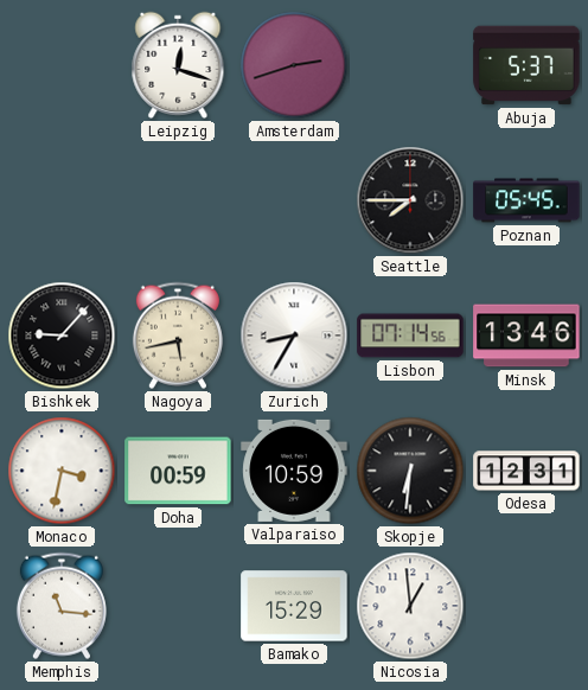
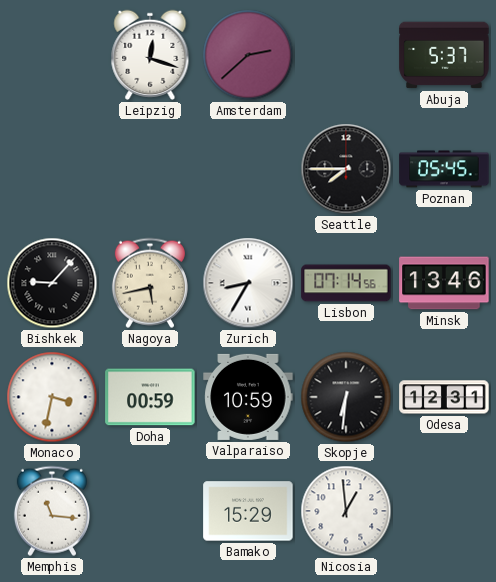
Amsterdam: 2:42 -> 2:38
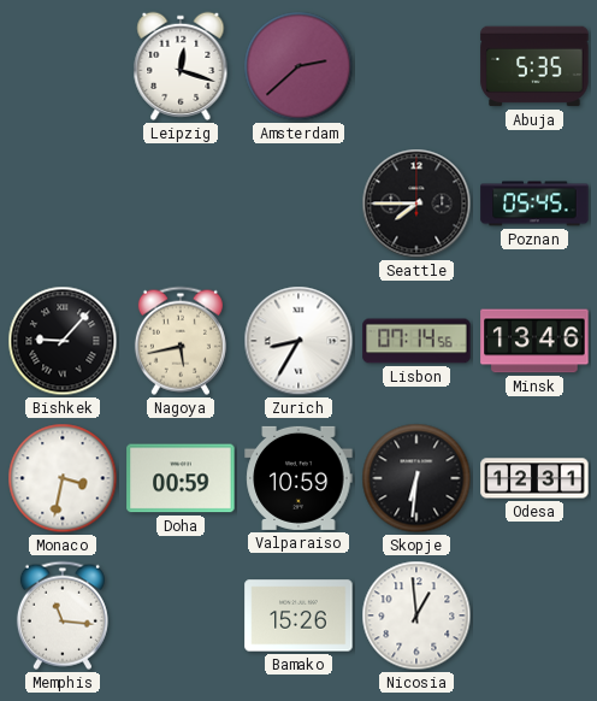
Abuja: 5:37 -> 5:35
Bamako: 15:29 -> 15:26
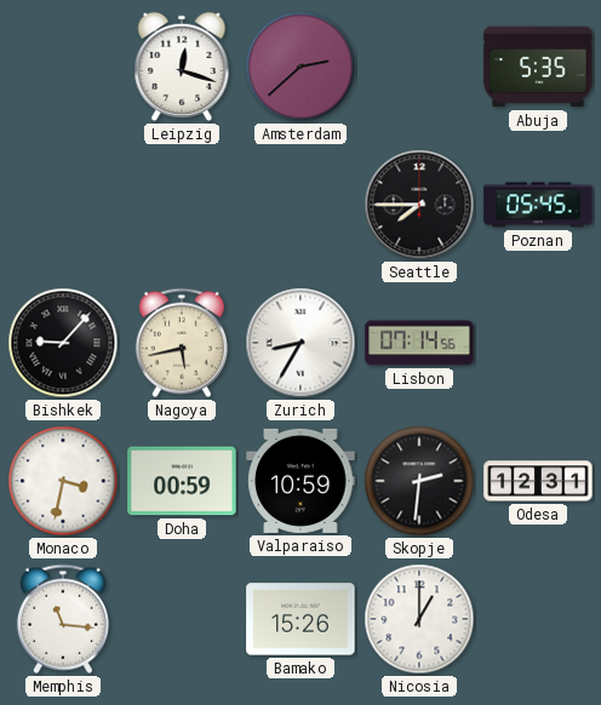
Minsk: 13:46 -> none
Skopje: 6:31 -> 2:31
Nicosia: 12:59 -> 1:00
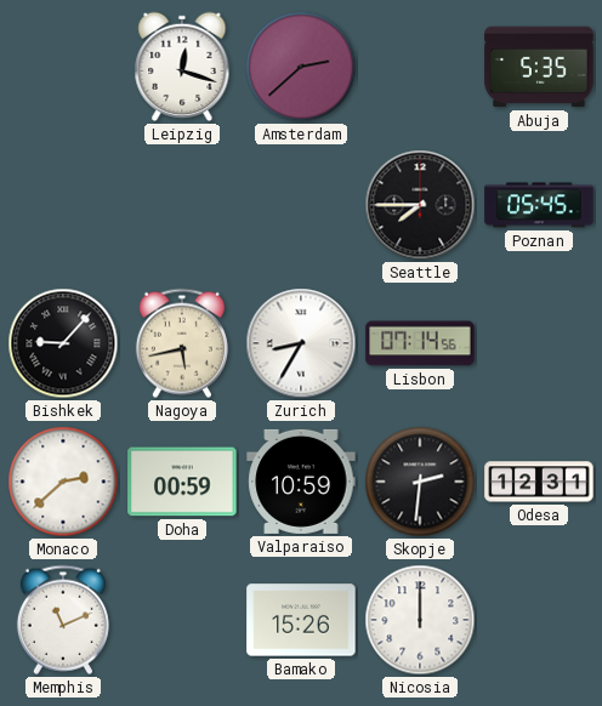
Monaco: 3:32 -> 2:38
Memphis: 11:16 -> 11:11
Nicosia: 1:00 -> 12:00
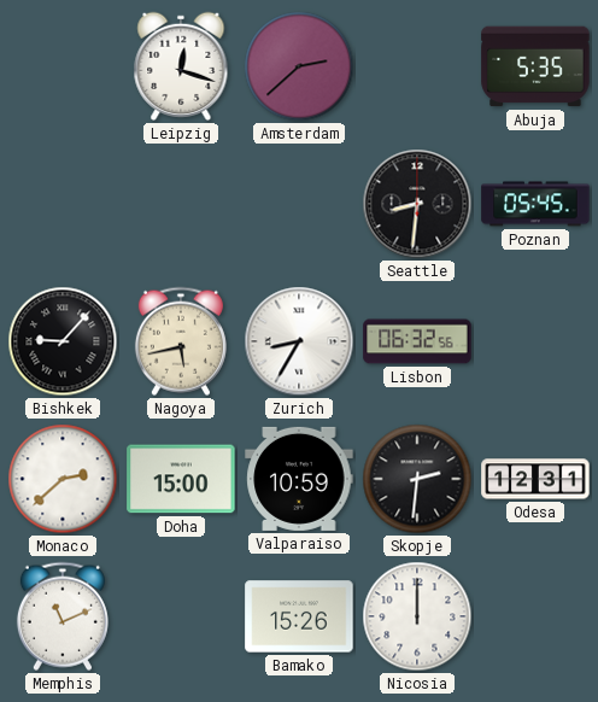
Seattle: 7:45 -> 8:31
Lisbon: 07:14 -> 06:32
Doha: 00:59 -> 15:00
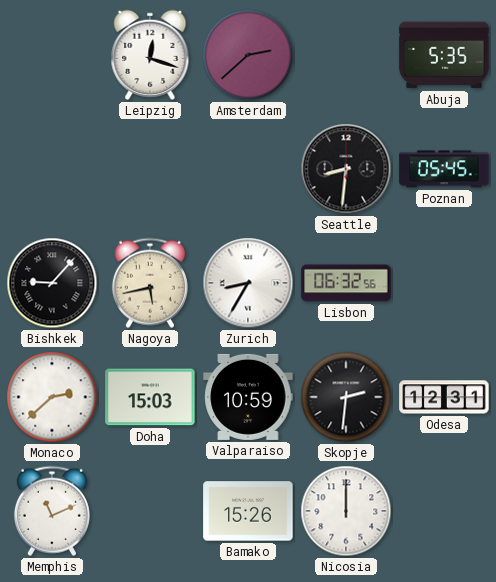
Doha: 15:00 -> 15:03
